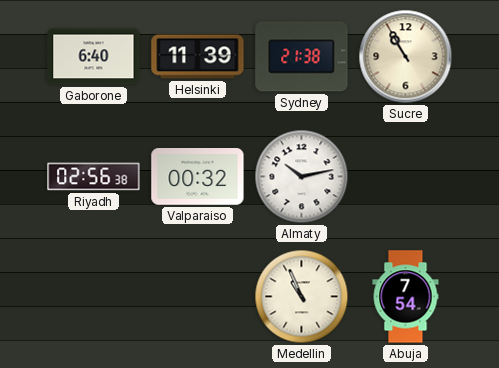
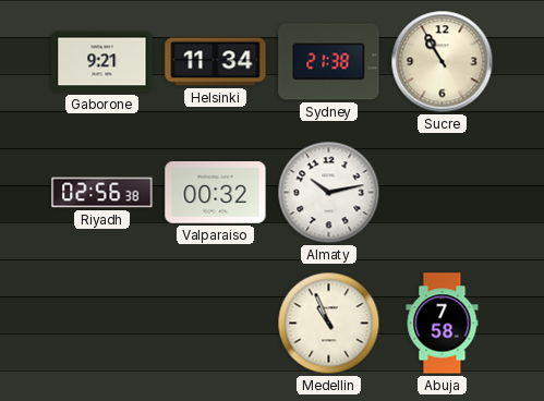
Gaborone: 6:40 -> 9:21
Helsinki: 11:39 -> 11:34
Abuja: 7:54 -> 7:58
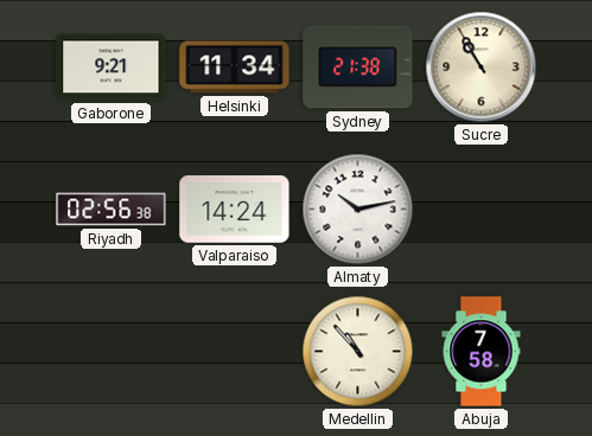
Valparaiso: 00:32 -> 14:24
Medellin: 10:56 -> 10:53
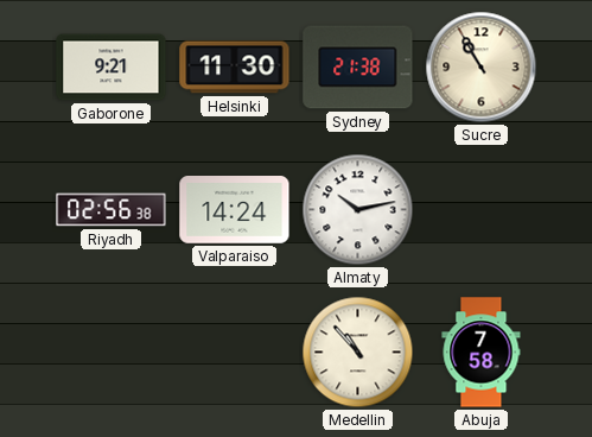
Helsinki: 11:34 -> 11:30
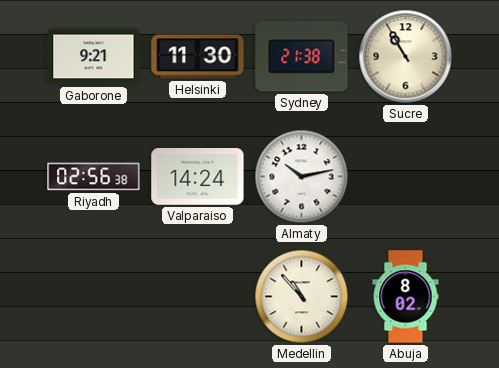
Abuja: 7:58 -> 8:02
